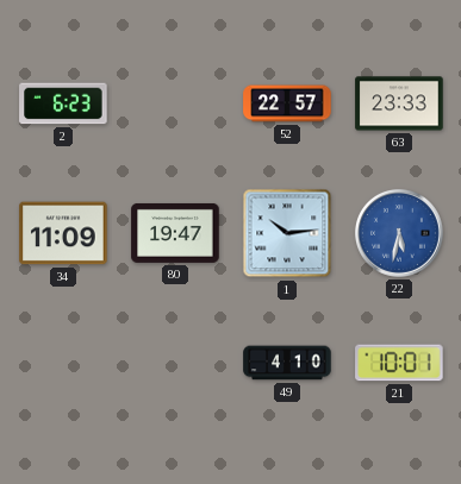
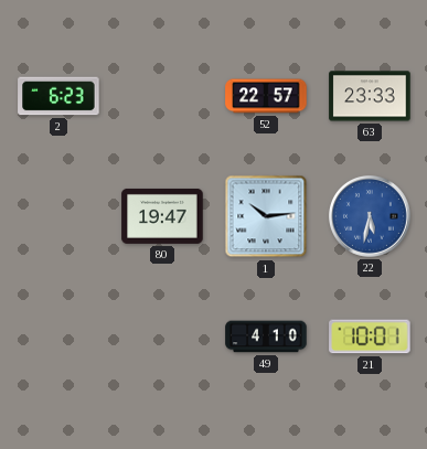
34: 11:09 -> none
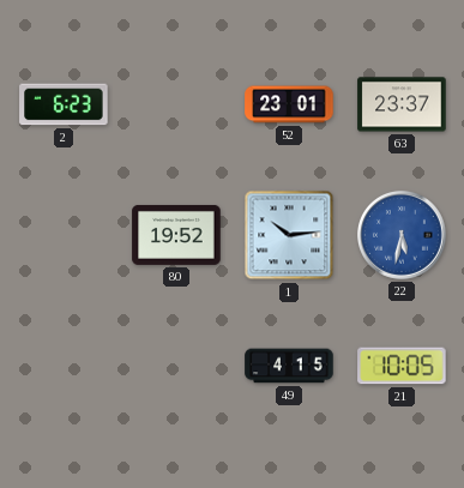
52: 22:57 -> 23:01
63: 23:33 -> 23:37
80: 19:47 -> 19:52
49: 4:10 -> 4:15
21: 10:01 -> 10:05
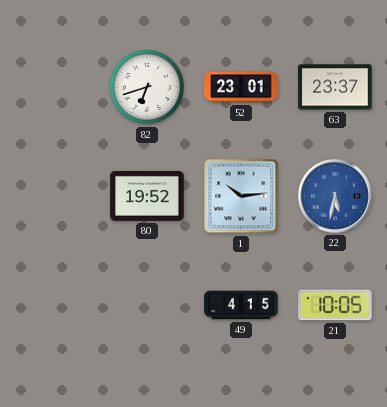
2: 6:23 -> none
82: none -> 6:42
